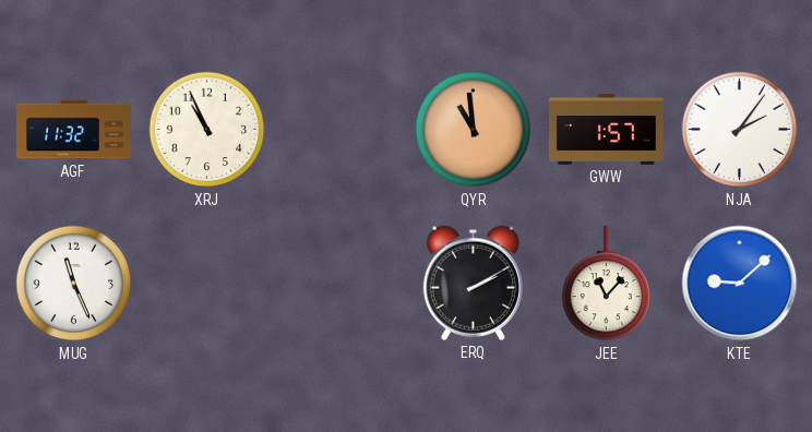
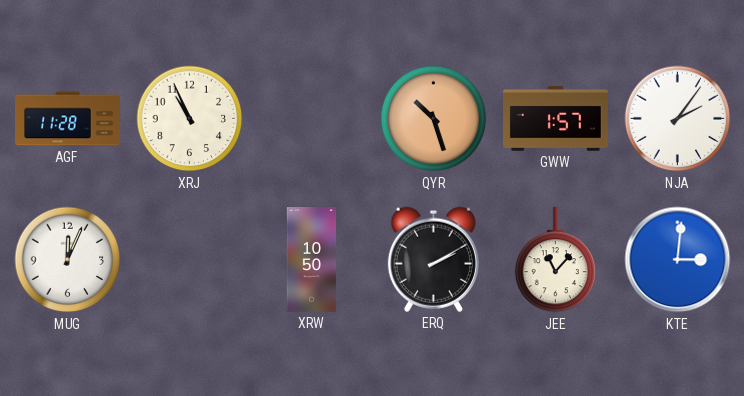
AGF: 11:32 -> 11:28
QYR: 10:59 -> 10:27
MUG: 11:26 -> 12:04
XRW: none -> 10:50
KTE: 9:08 -> 3:01
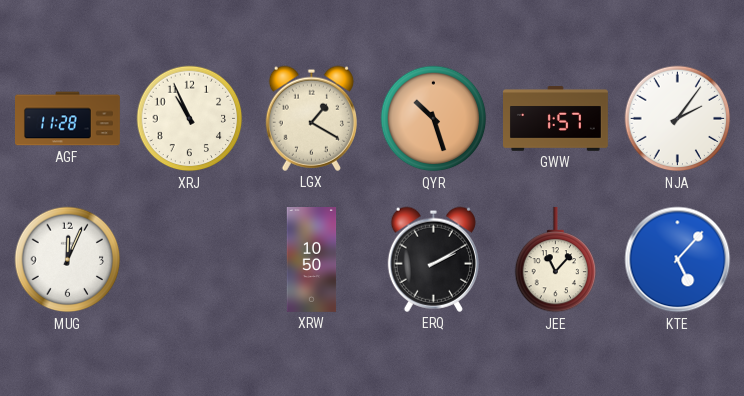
LGX: none -> 1:20
KTE: 3:01 -> 5:07
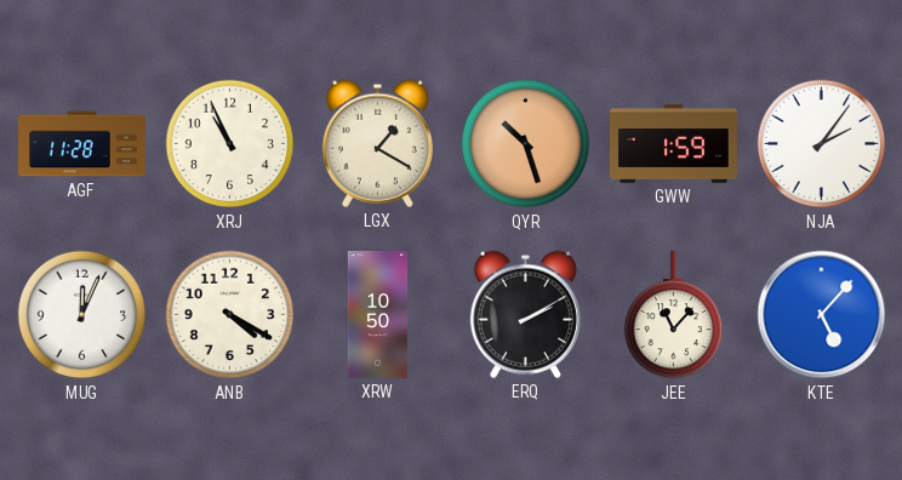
GWW: 1:57 -> 1:59
ANB: none -> 4:20
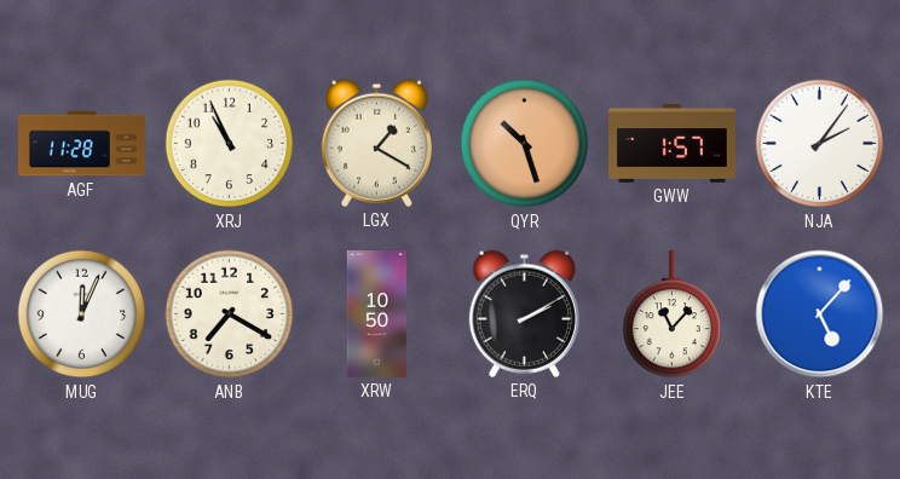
GWW: 1:59 -> 1:57
ANB: 4:20 -> 7:20
